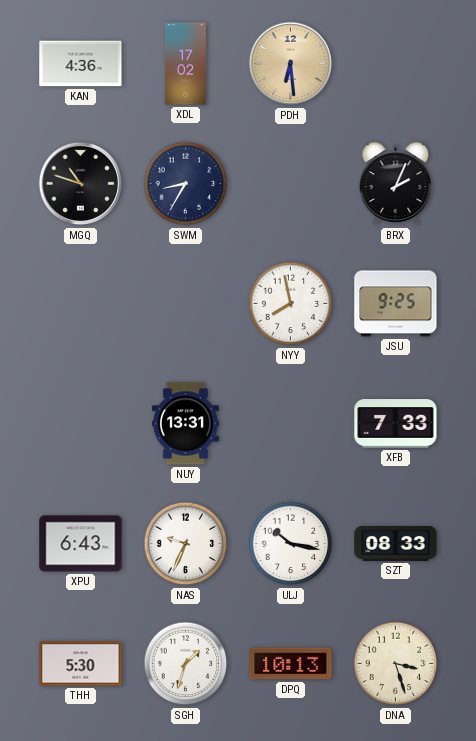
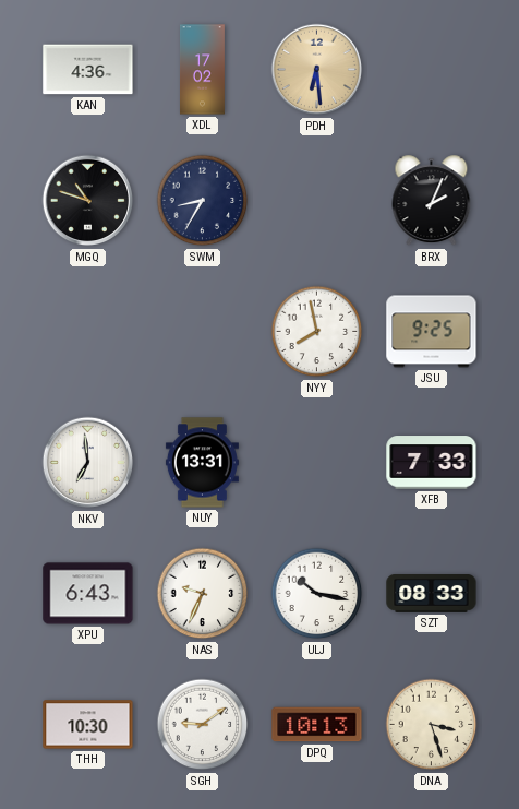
NKV: none -> 6:59
THH: 5:30 -> 10:30
SGH: 1:33 -> 9:09
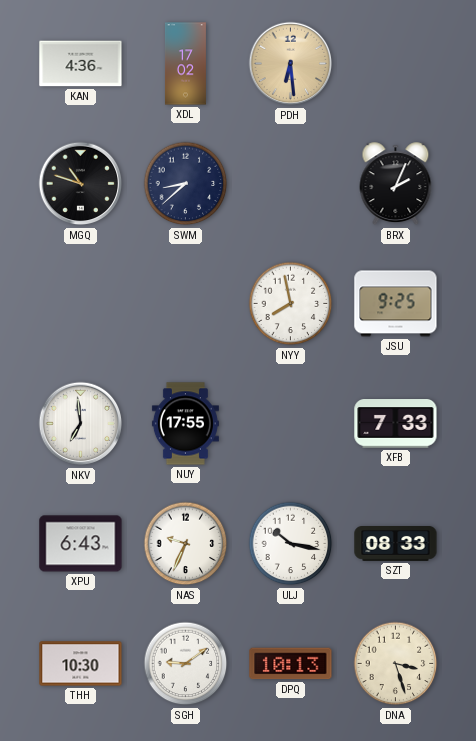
SWM: 8:35 -> 8:38
NUY: 13:31 -> 17:55
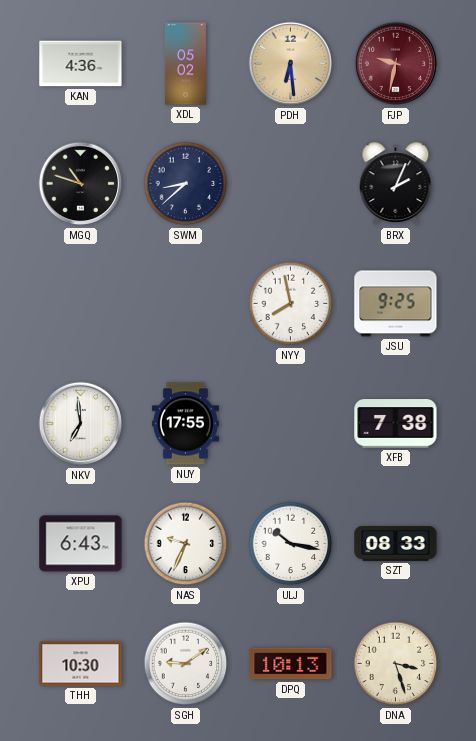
XDL: 17:02 -> 05:02
FJP: none -> 9:32
XFB: 7:33 -> 7:38
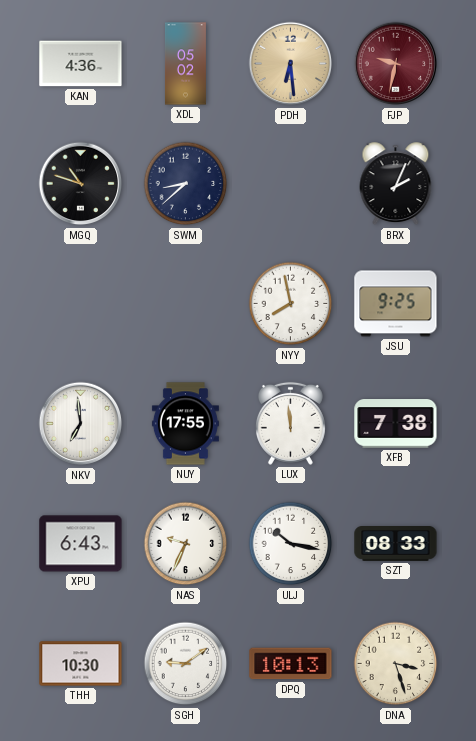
LUX: none -> 11:59
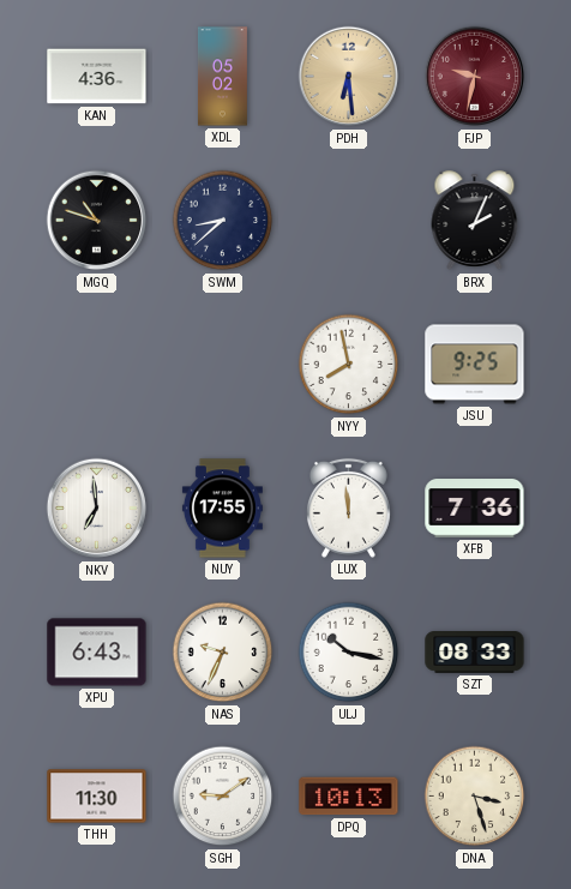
XFB: 7:38 -> 7:36
THH: 10:30 -> 11:30
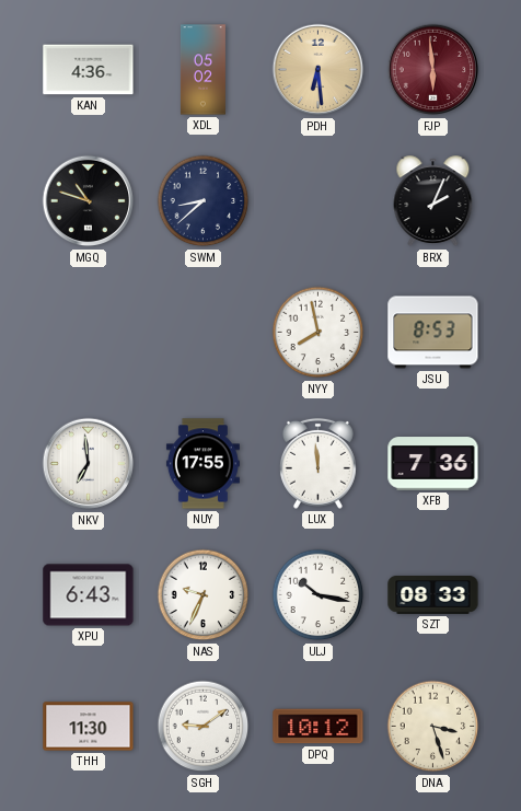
FJP: 9:32 -> 5:59
JSU: 9:25 -> 8:53
DPQ: 10:13 -> 10:12
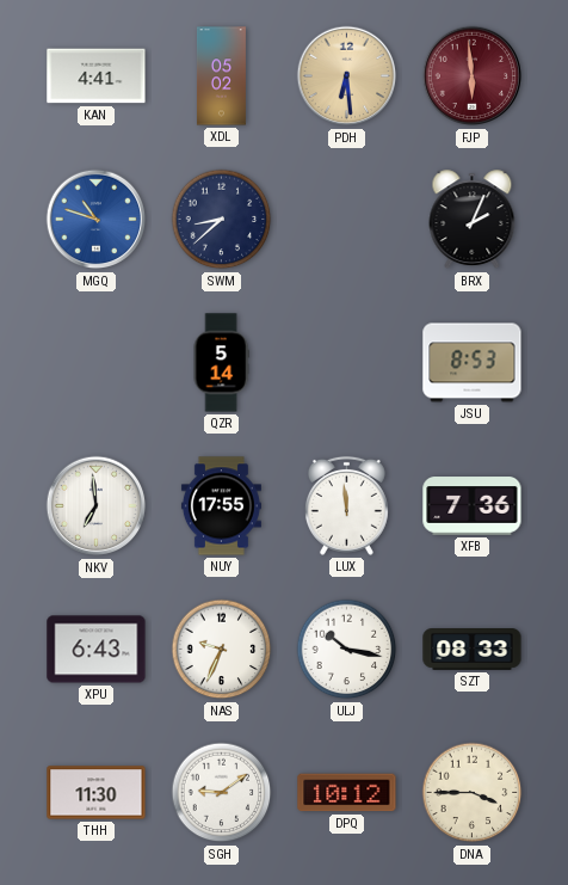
KAN: 4:36 -> 4:41
MGQ dial: black -> blue
QZR: none -> 5:14
NYY: 7:58 -> none
DNA: 3:27 -> 3:45
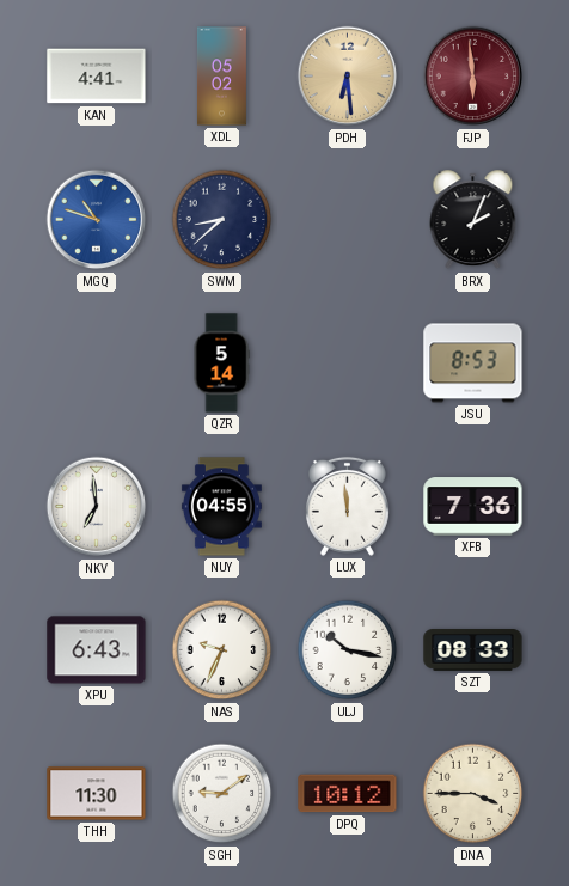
NUY: 17:55 -> 04:55
